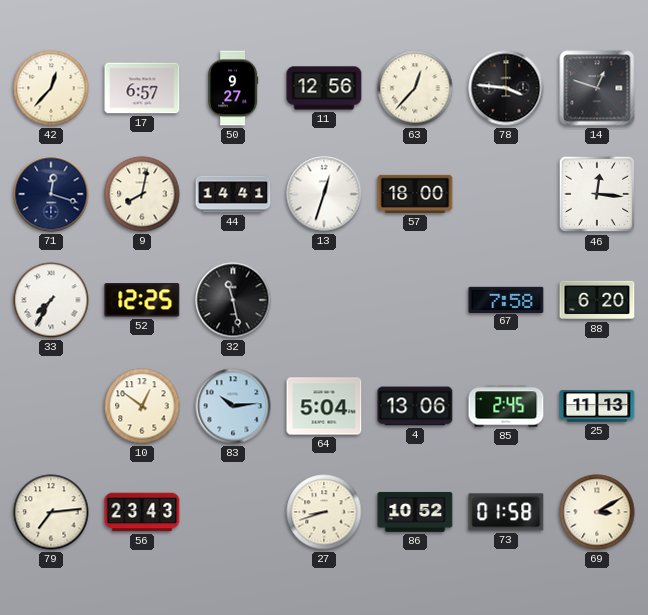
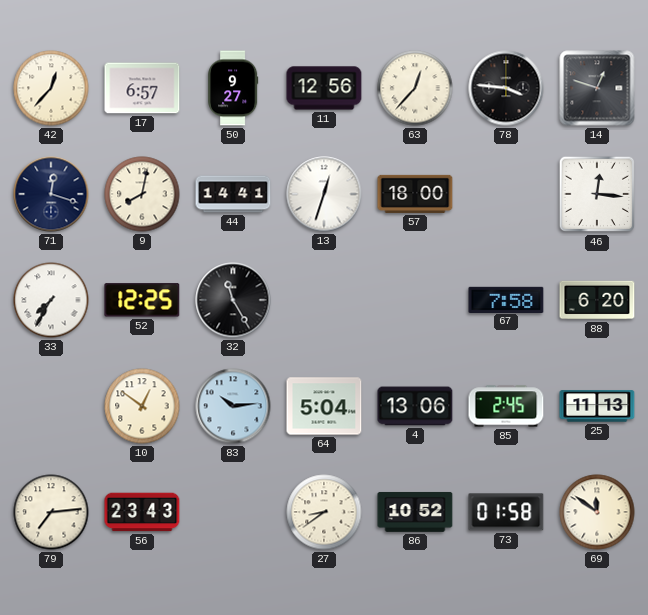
32: 11:28 -> 11:25
27: 8:42 -> 8:39
69: 3:10 -> 11:51
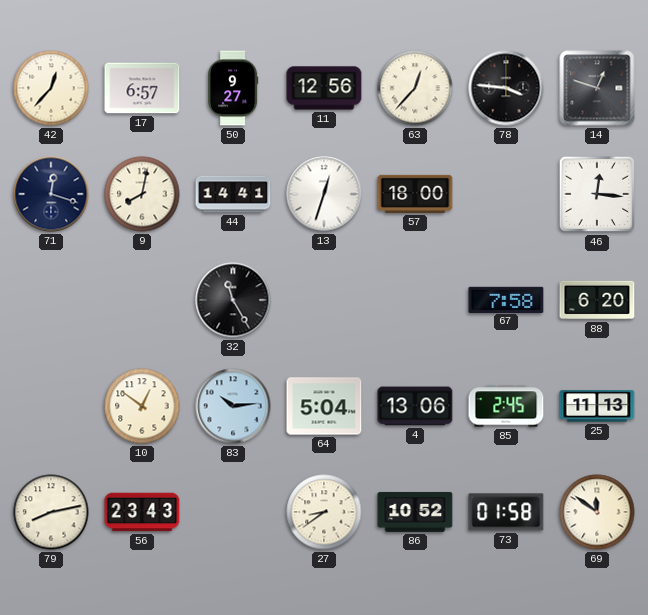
33: 7:35 -> none
52: 12:25 -> none
79: 7:14 -> 8:13
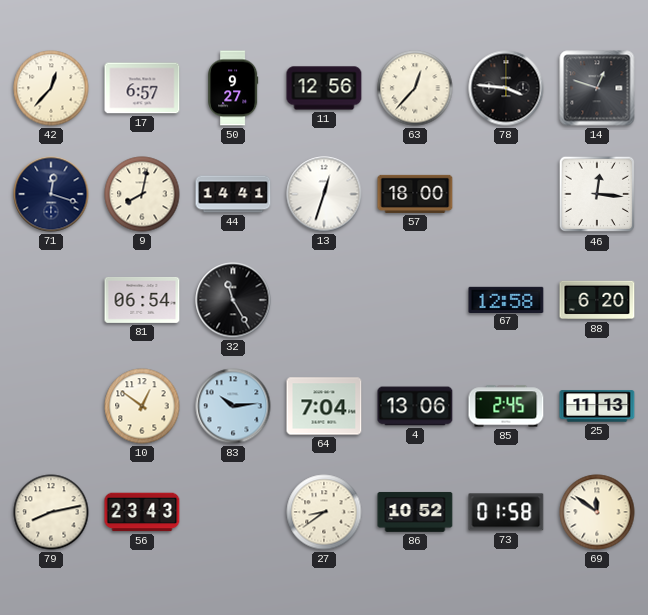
81: none -> 06:54
67: 7:58 -> 12:58
64: 5:04 -> 7:04
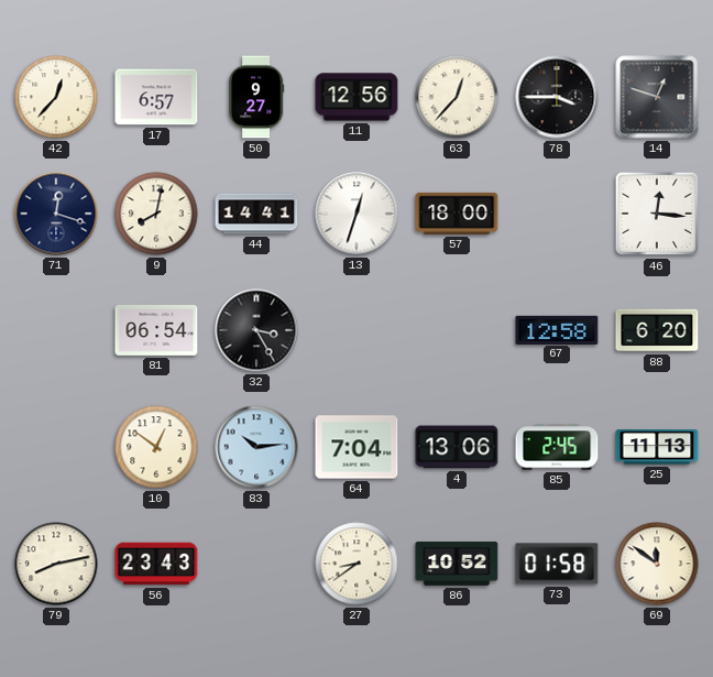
78: 3:46 -> 3:45
32: 11:25 -> 3:25
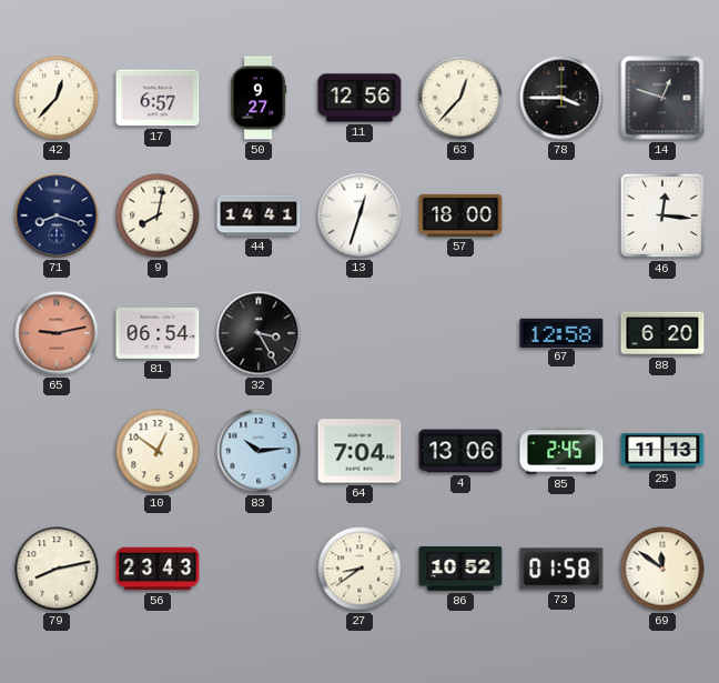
71: 12:18 -> 8:18
65: none -> 9:13
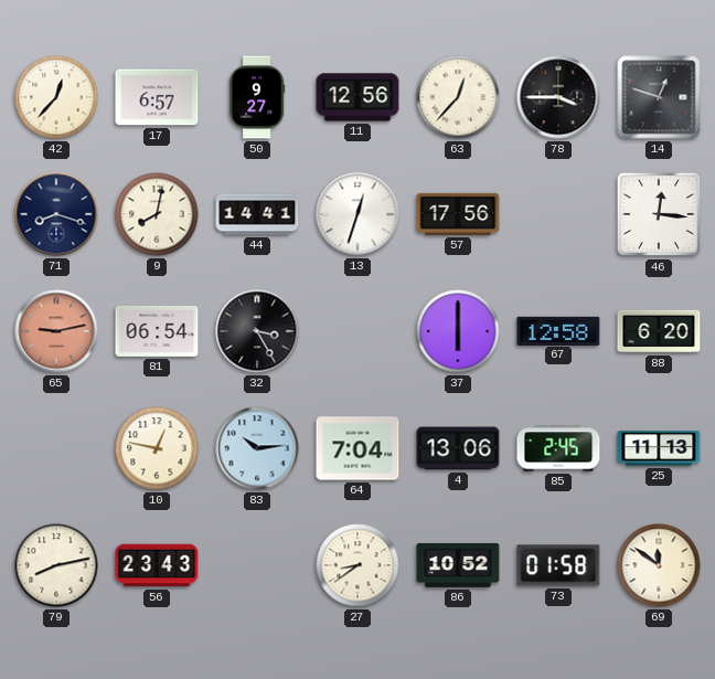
57: 18:00 -> 17:56
37: none -> 6:00
10: 12:51 -> 12:47
